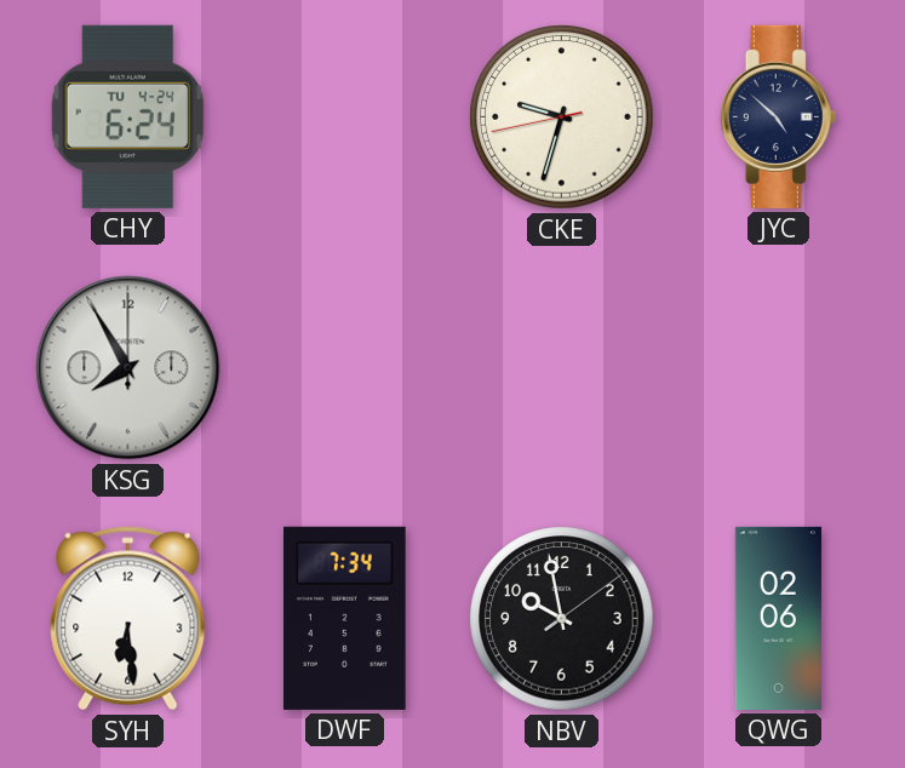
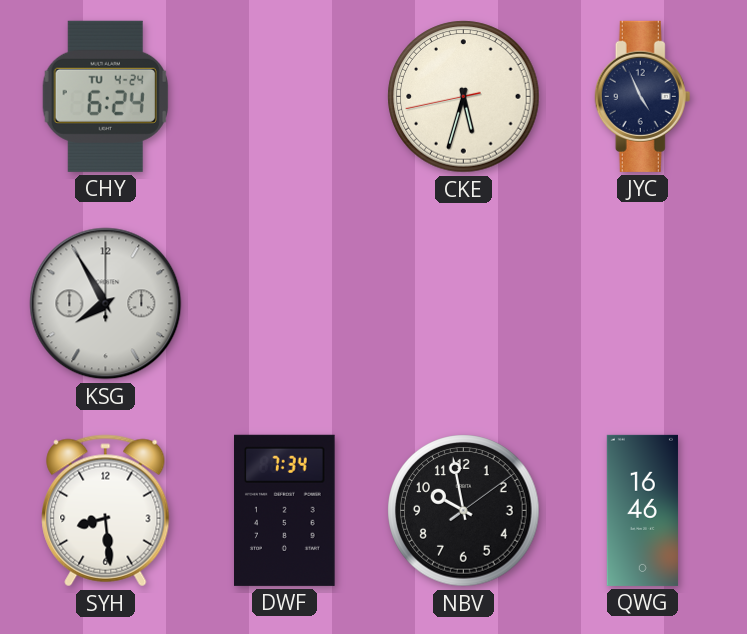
CKE: 9:32 -> 5:32
JYC: 4:52 -> 4:56
SYH: 6:29 -> 8:29
QWG: 02:06 -> 16:46
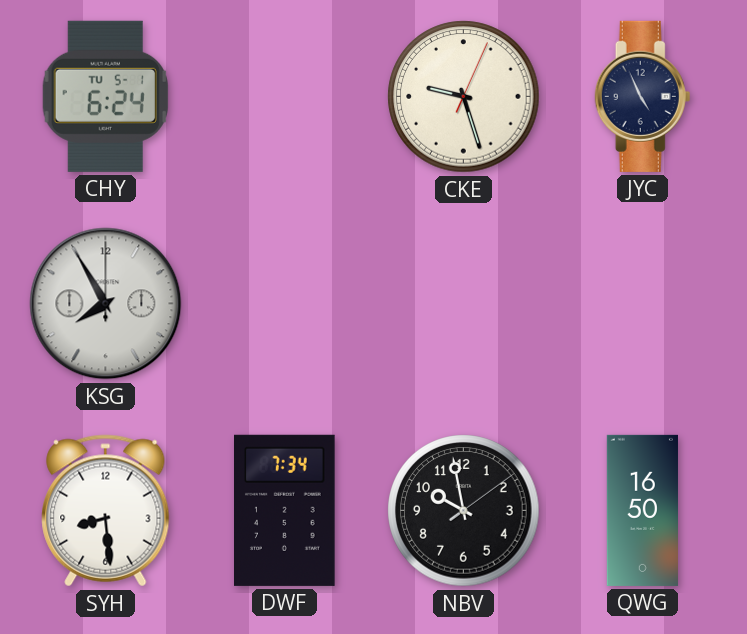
CHY date: TU 4-24 -> TU 5-1
CKE: 5:32 -> 9:27
QWG: 16:46 -> 16:50
